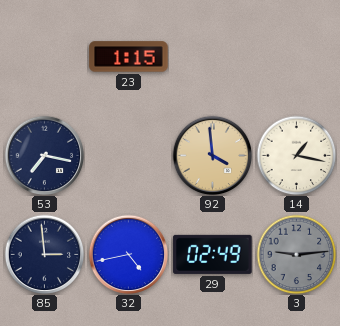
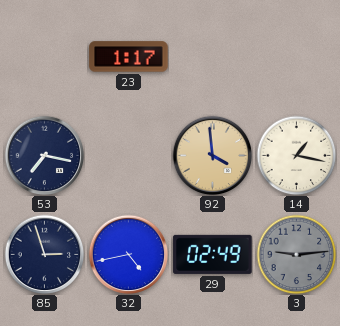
23: 1:15 -> 1:17
85: 2:59 -> 2:57
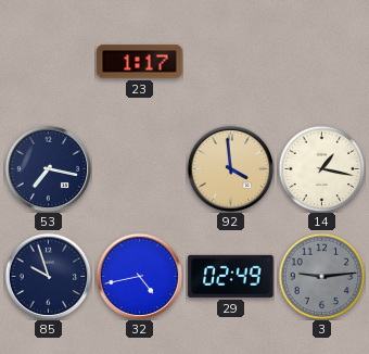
85: 2:57 -> 9:57
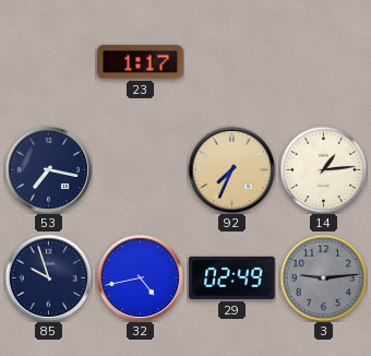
92: 3:59 -> 7:34
14: 1:17 -> 1:14
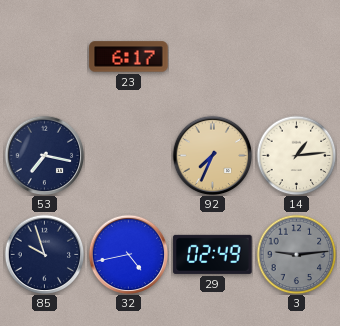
23: 1:17 -> 6:17
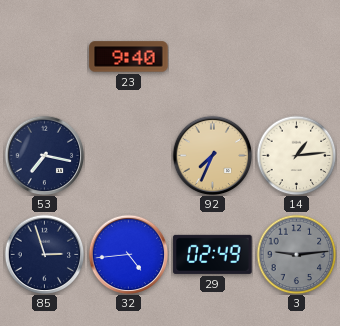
23: 6:17 -> 9:40
85: 9:57 -> 2:57
32: 4:43 -> 4:44
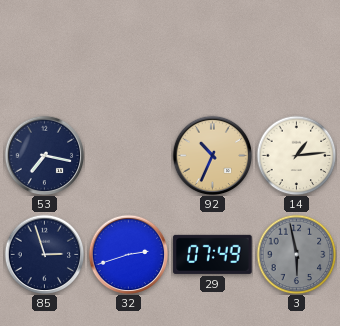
23: 9:40 -> none
92: 7:34 -> 10:34
32: 4:44 -> 2:42
29: 02:49 -> 07:49
3: 9:14 -> 5:58
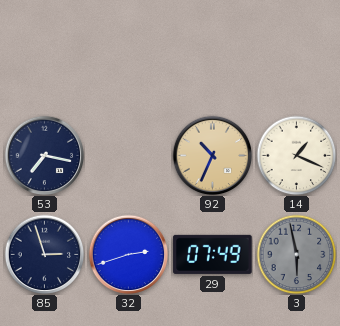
14: 1:14 -> 1:19
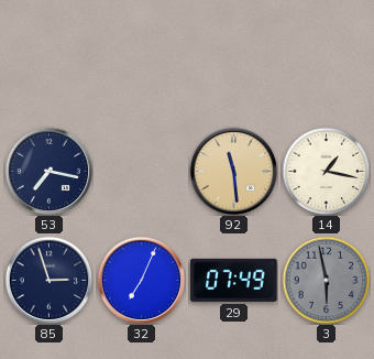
92: 10:34 -> 11:29
14: 1:19 -> 1:17
32: 2:42 -> 7:04
